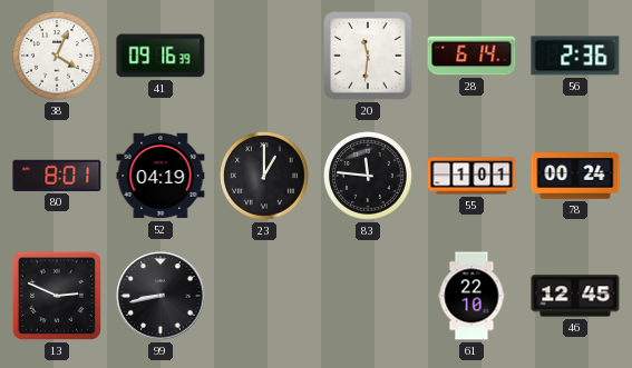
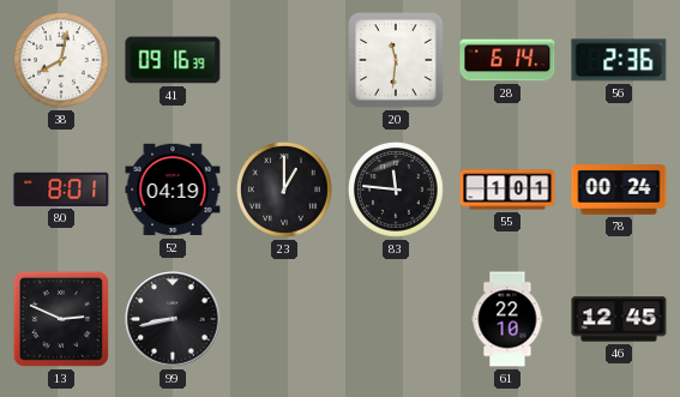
38: 4:04 -> 8:02
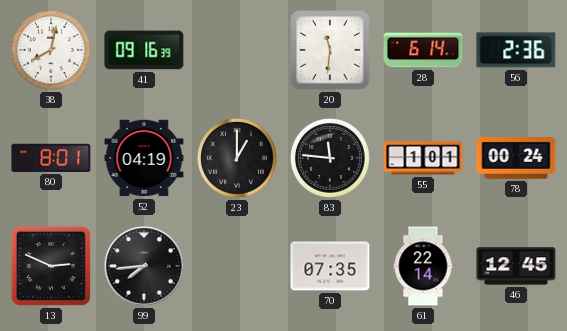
99: 8:43 -> 7:44
70: none -> 07:35
61: 22:10 -> 22:14
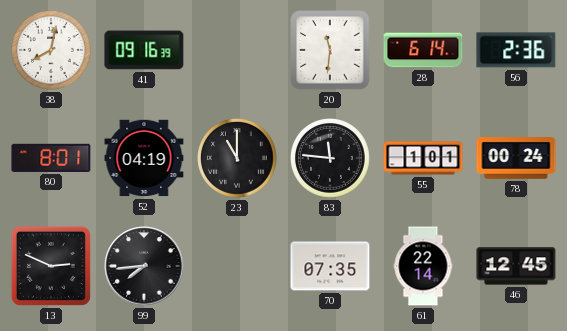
23: 1:00 -> 11:00
